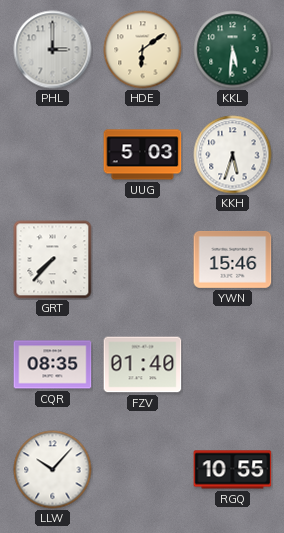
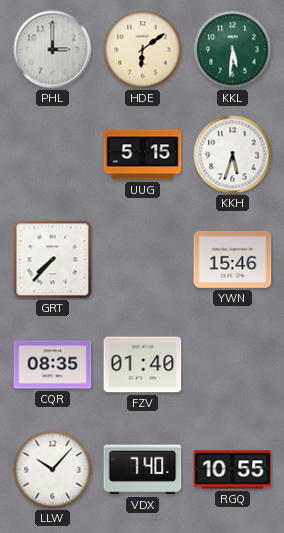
UUG: 5:03 -> 5:15
VDX: none -> 7:40
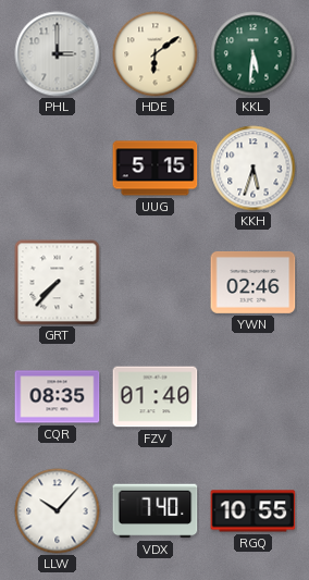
YWN: 15:46 -> 02:46
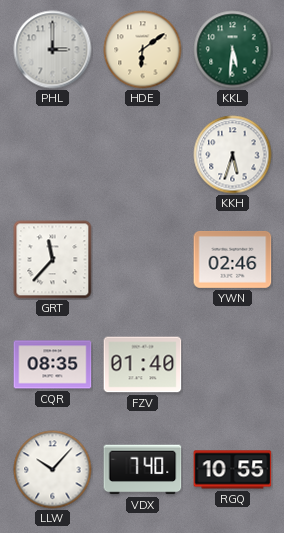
UUG: 5:15 -> none
GRT: 7:37 -> 11:37
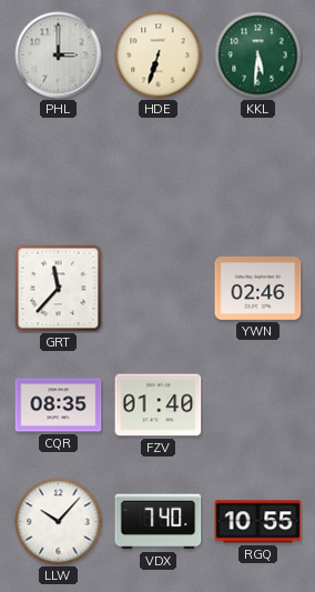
HDE: 6:09 -> 6:33
KKH: 5:33 -> none
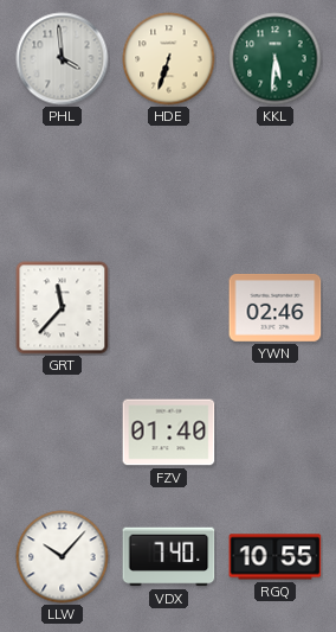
PHL: 3:00 -> 3:59
CQR: 08:35 -> none
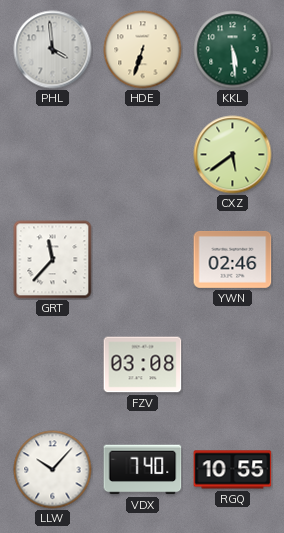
KKL: 5:31 -> 5:29
CXZ: none -> 5:39
FZV: 01:40 -> 03:08
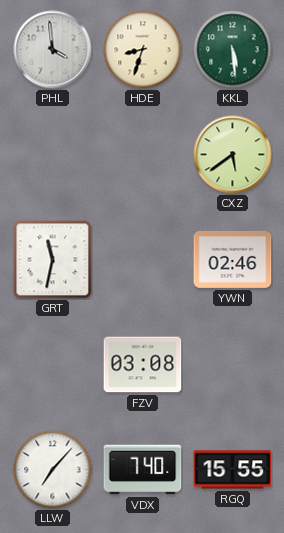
HDE: 6:33 -> 8:33
GRT: 11:37 -> 11:32
LLW: 10:07 -> 7:07
RGQ: 10:55 -> 15:55
